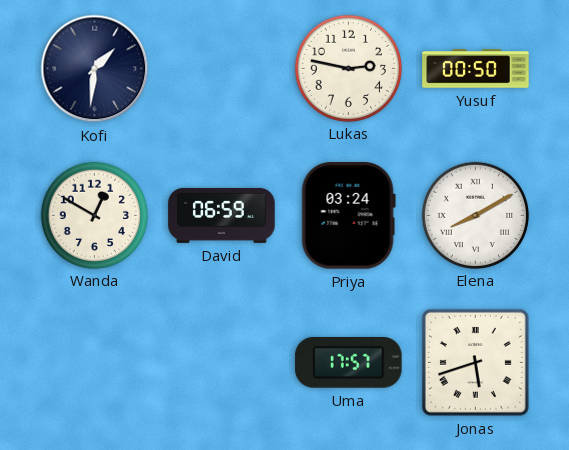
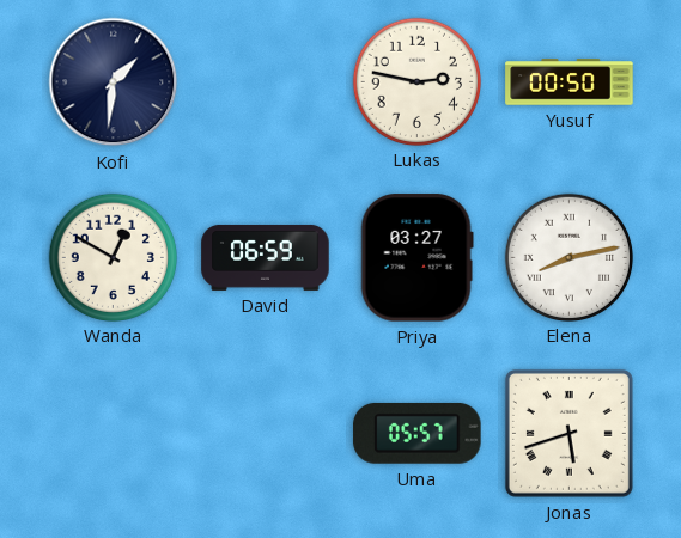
Priya: 03:24 -> 03:27
Elena: 8:10 -> 8:13
Uma: 17:57 -> 05:57
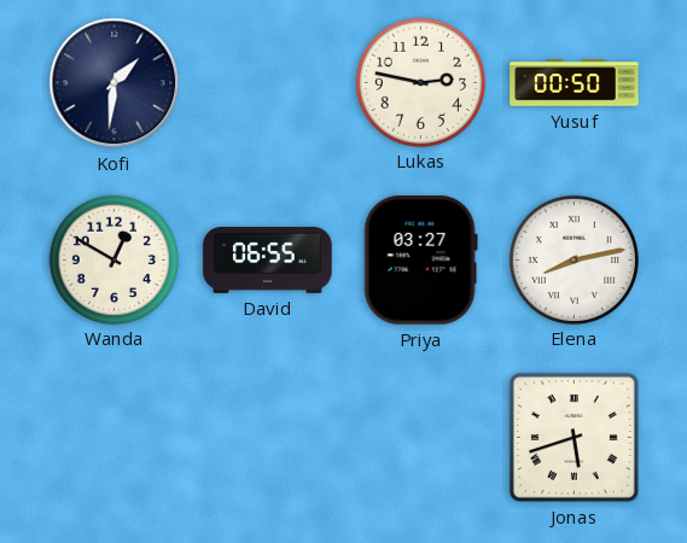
David: 06:59 -> 06:55
Uma: 05:57 -> none
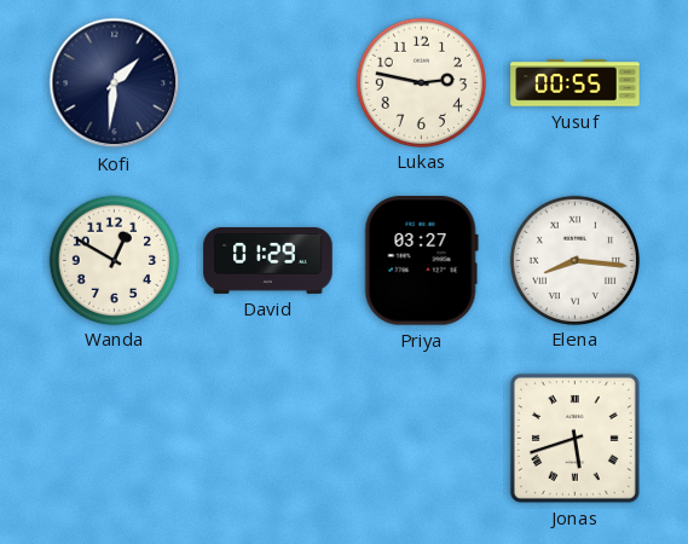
Yusuf: 00:50 -> 00:55
David: 06:55 -> 01:29
Elena: 8:13 -> 8:16
